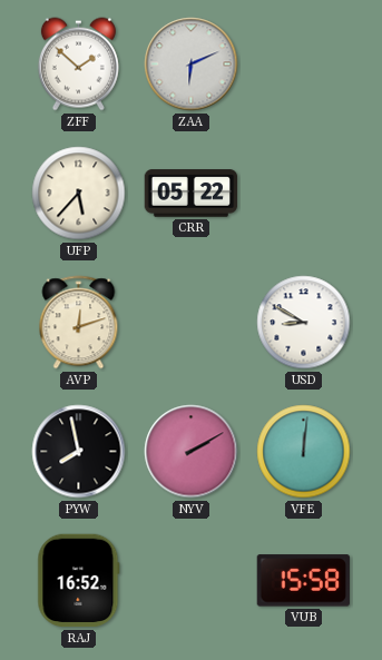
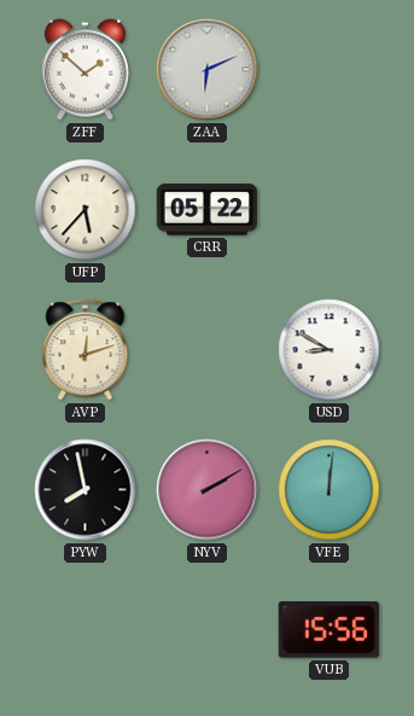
RAJ: 16:52 -> none
VUB: 15:58 -> 15:56
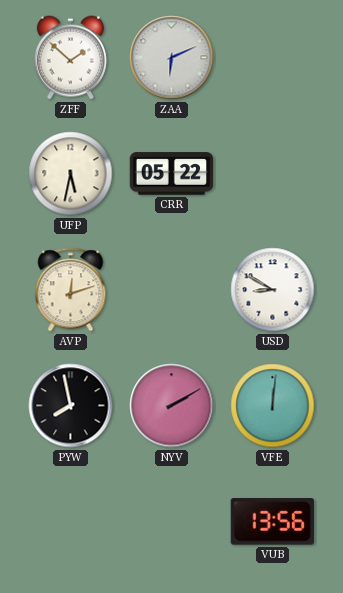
UFP: 5:37 -> 5:32
VUB: 15:56 -> 13:56
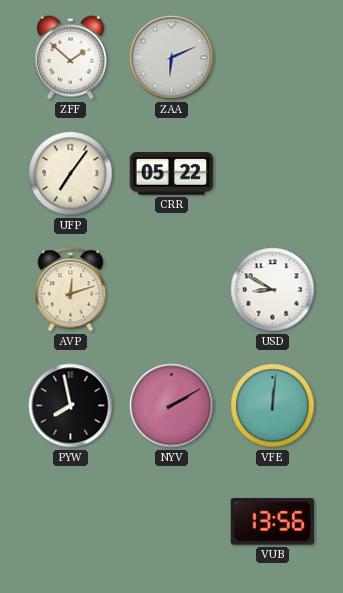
UFP: 5:32 -> 7:06
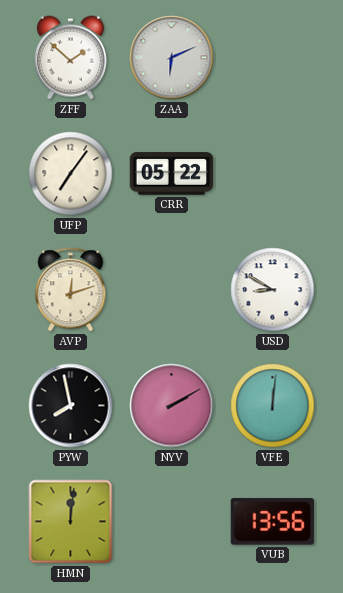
HMN: none -> 12:01
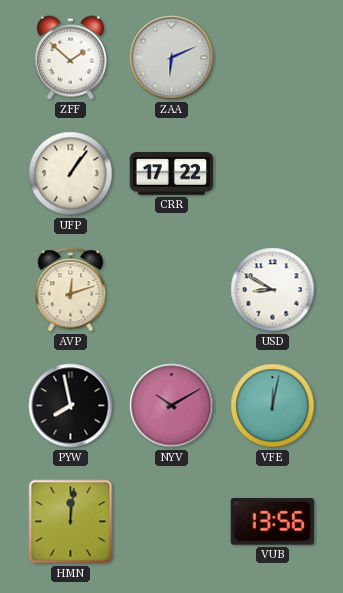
UFP: 7:06 -> 1:06
CRR: 05:22 -> 17:22
NYV: 2:10 -> 10:10
VFE: 12:01 -> 12:02
